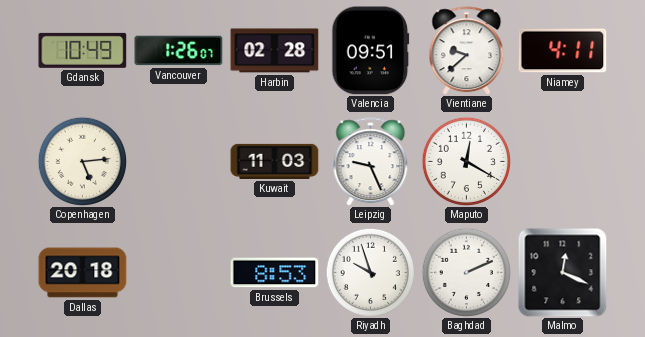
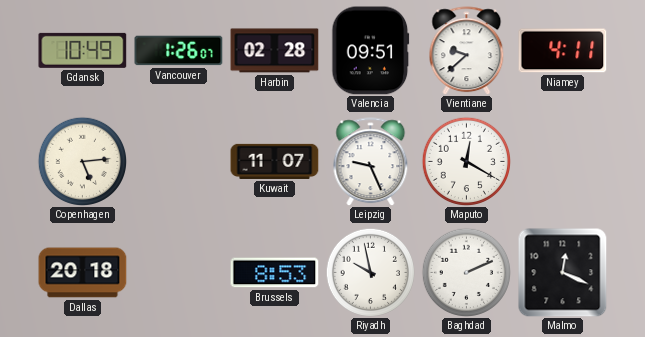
Kuwait: 11:03 -> 11:07
Riyadh: 9:57 -> 9:58
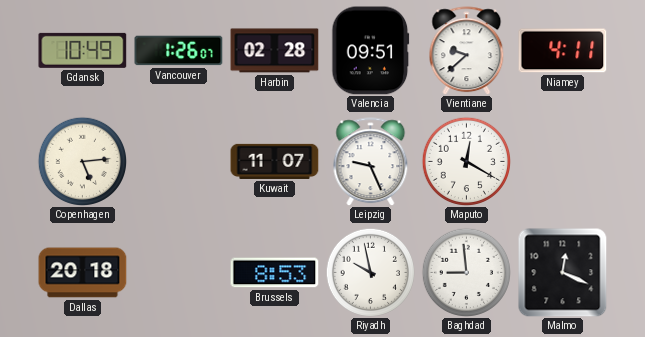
Baghdad: 2:11 -> 8:59
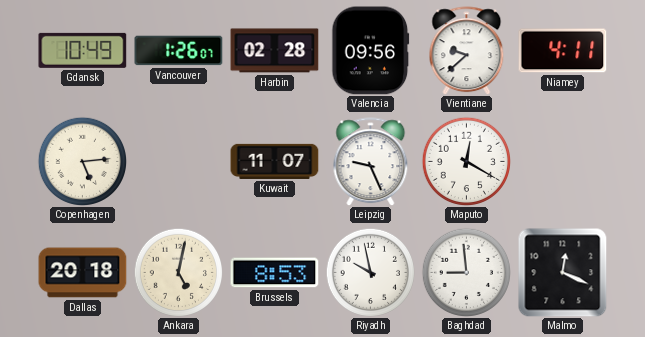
Valencia: 09:51 -> 09:56
Ankara: none -> 5:02
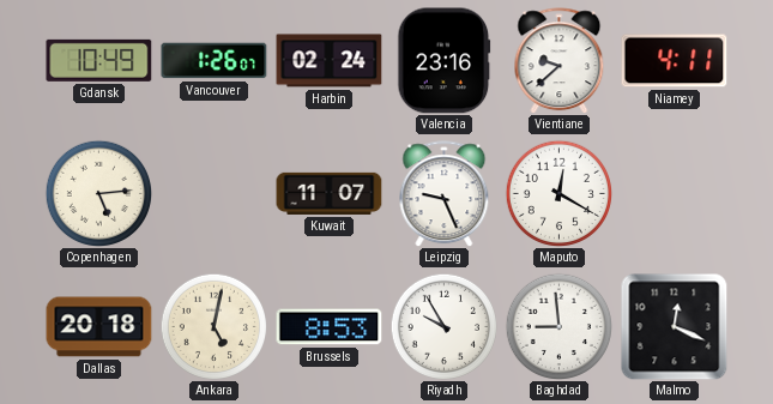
Harbin: 02:28 -> 02:24
Valencia: 09:56 -> 23:16
Riyadh: 9:58 -> 9:55
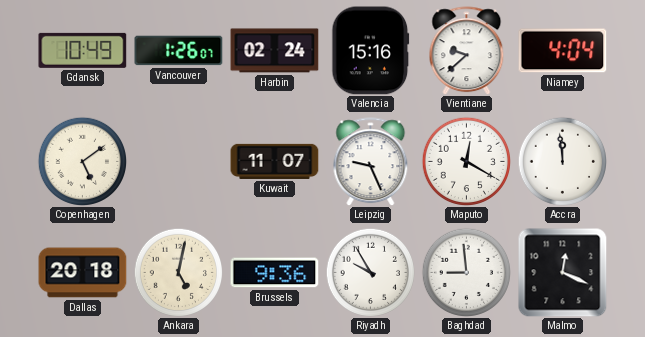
Valencia: 23:16 -> 15:16
Niamey: 4:11 -> 4:04
Copenhagen: 5:14 -> 5:09
Accra: none -> 11:59
Brussels: 8:53 -> 9:36
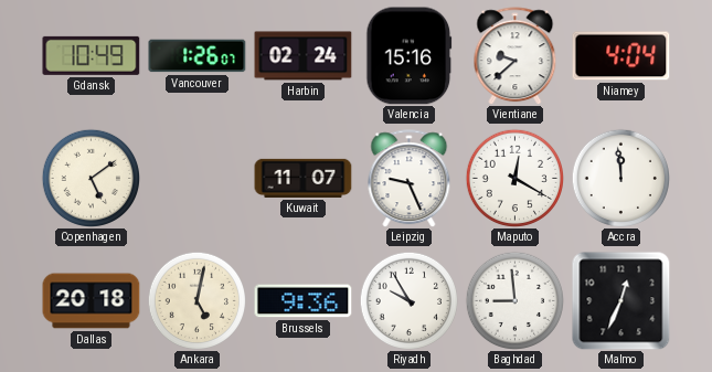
Malmo: 12:19 -> 12:34
